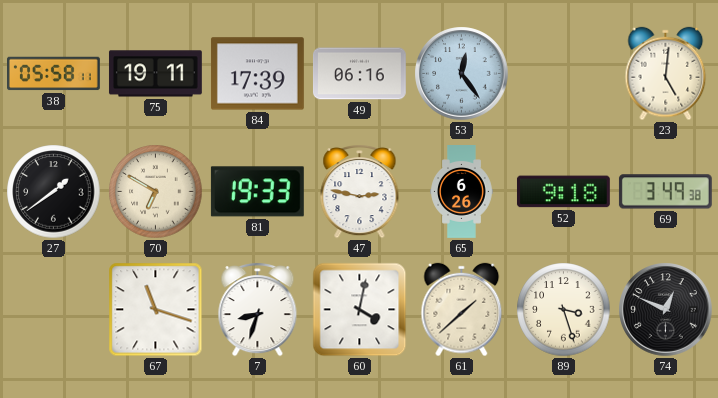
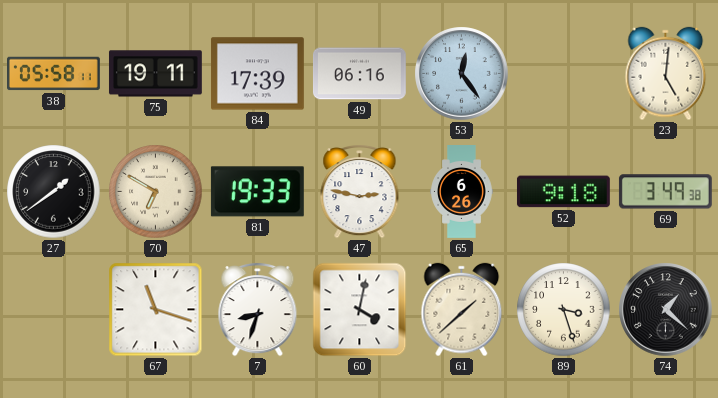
74: 12:49 -> 1:22
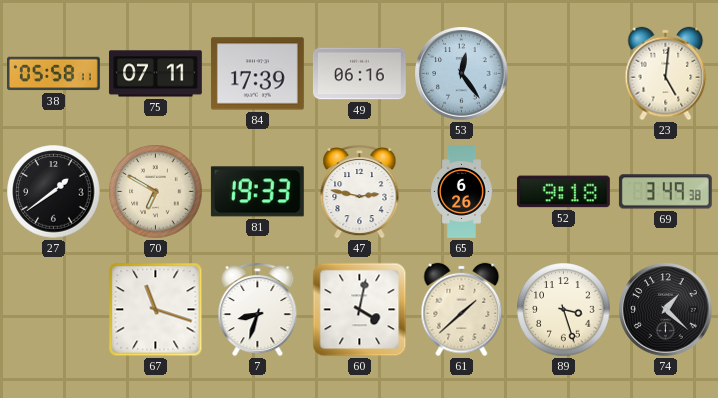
75: 19:11 -> 07:11
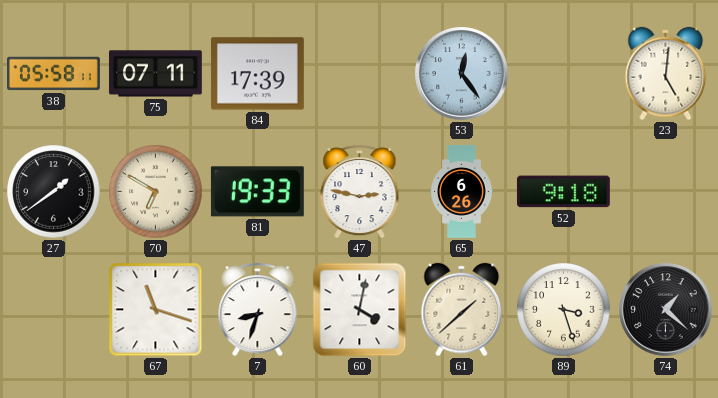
49: 06:16 -> none
69: 3:49 -> none
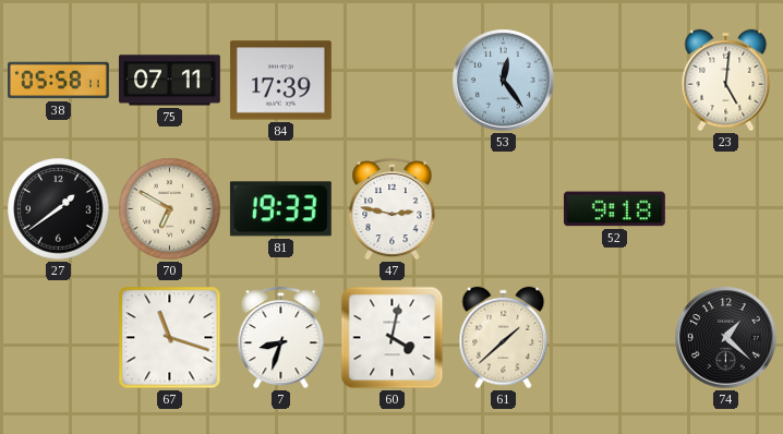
65: 6:26 -> none
89: 3:27 -> none
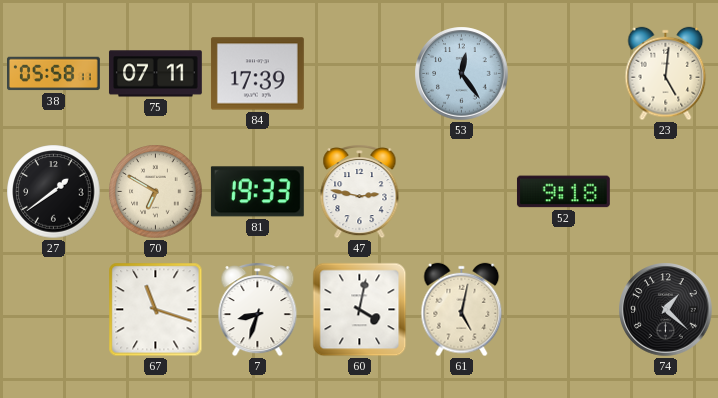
61: 1:38 -> 5:02
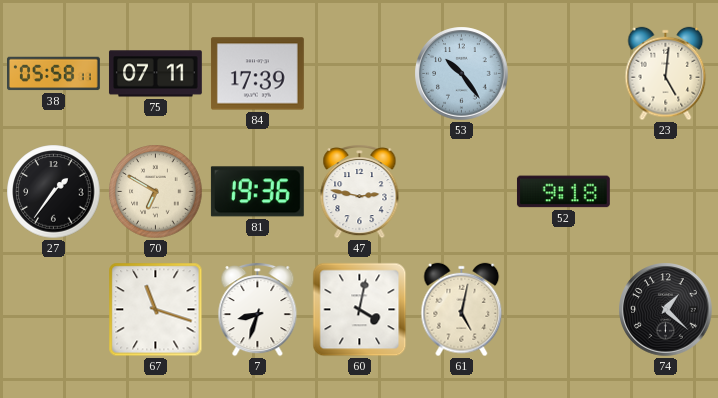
53: 12:24 -> 10:24
27: 1:39 -> 1:36
81: 19:33 -> 19:36
